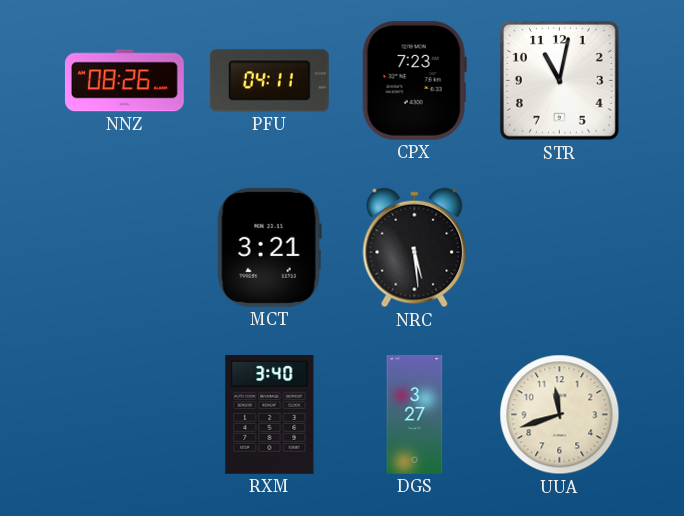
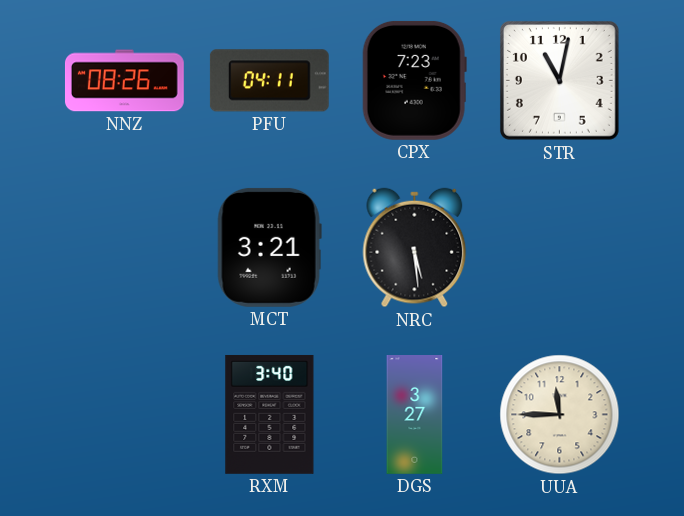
UUA: 11:42 -> 11:45
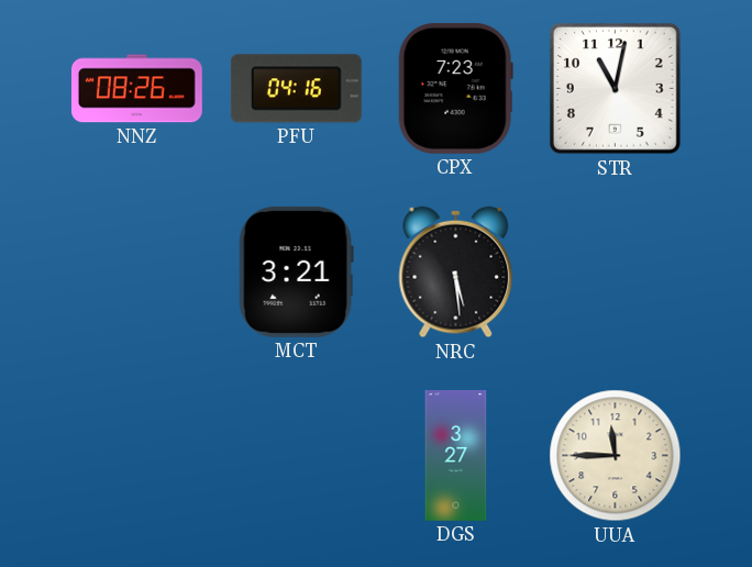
PFU: 04:11 -> 04:16
RXM: 3:40 -> none
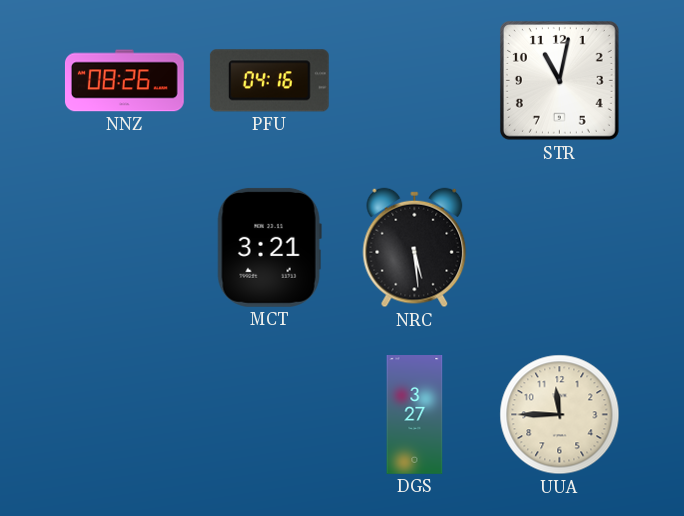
CPX: 7:23 -> none
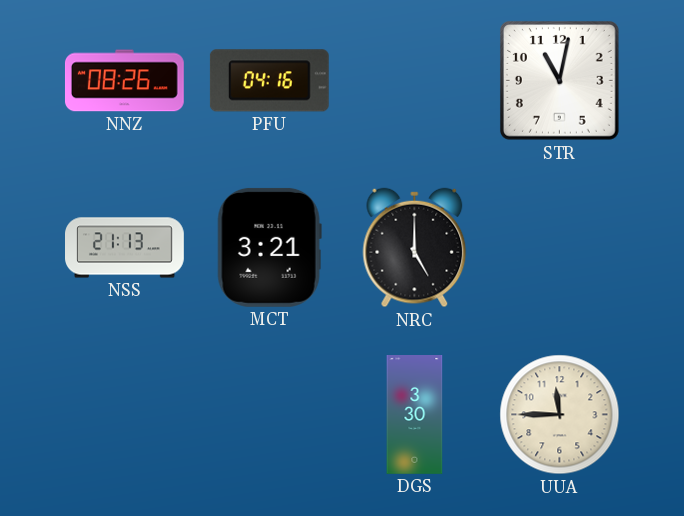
NSS: none -> 21:13
NRC: 5:29 -> 5:00
DGS: 3:27 -> 3:30
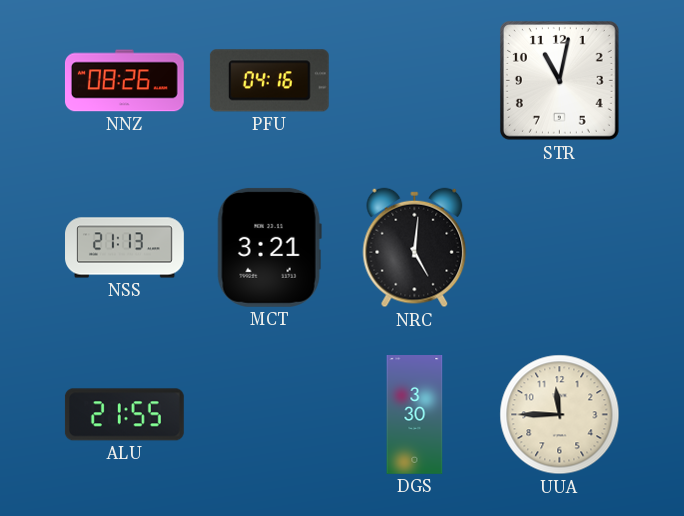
NRC: 5:00 -> 5:01
ALU: none -> 21:55
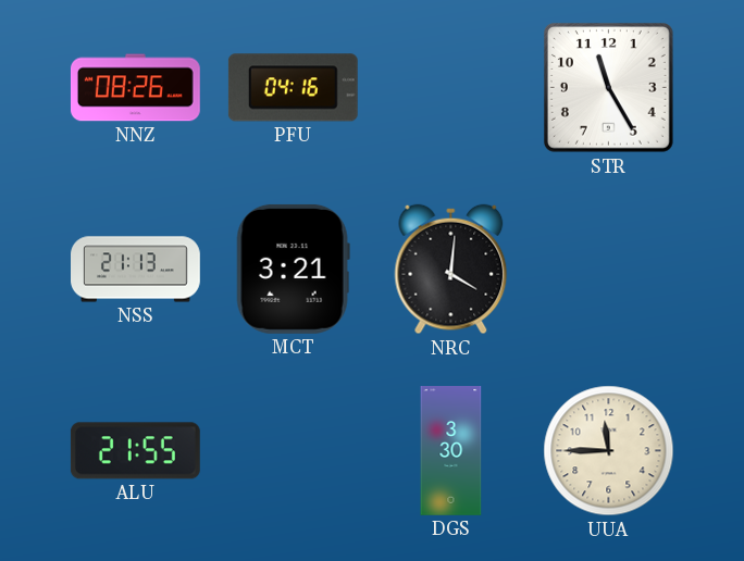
STR: 11:02 -> 11:25
NRC: 5:01 -> 4:01
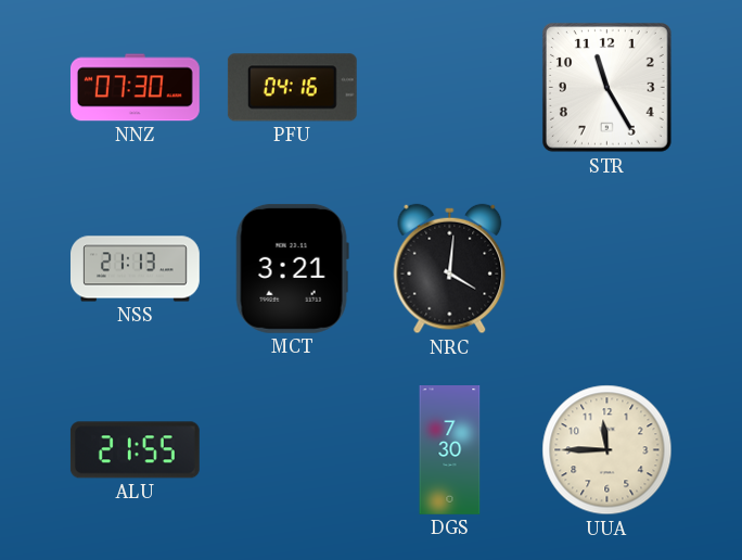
NNZ: 08:26 -> 07:30
DGS: 3:30 -> 7:30
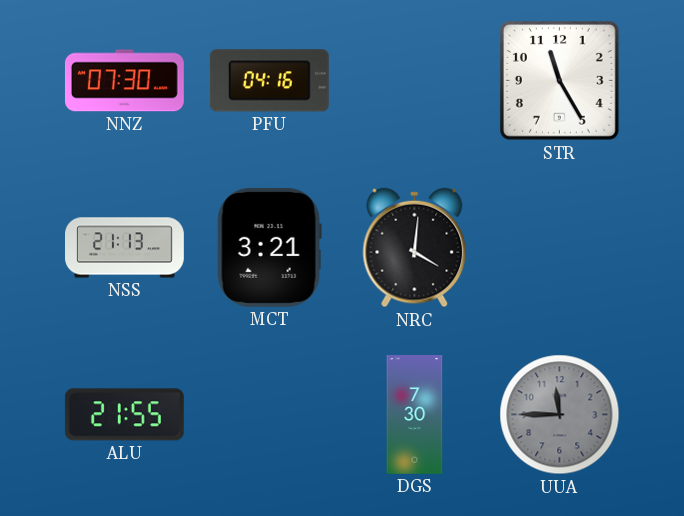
UUA dial: cream -> grey
